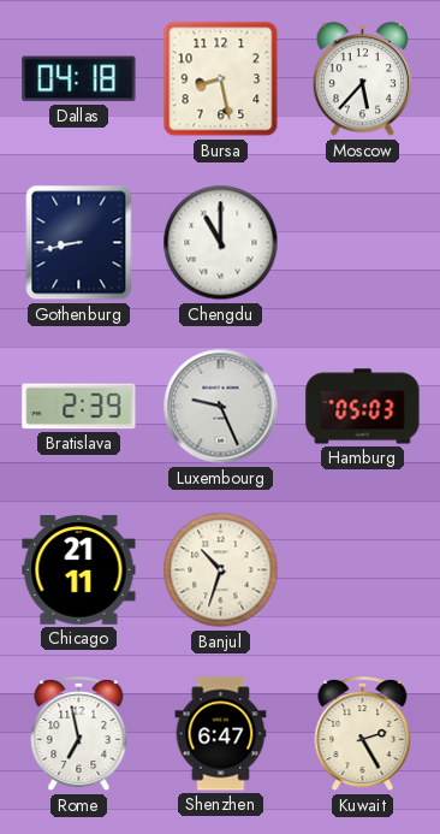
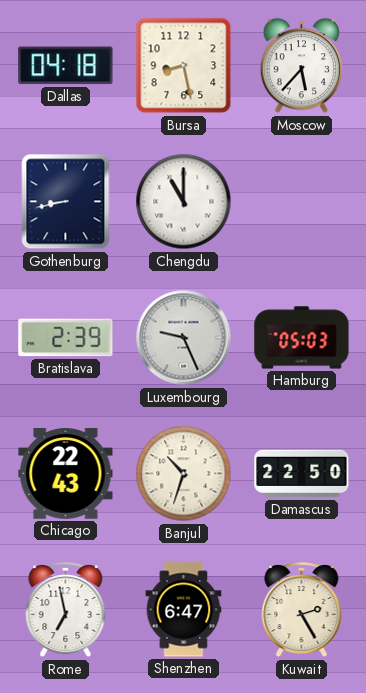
Chicago: 21:11 -> 22:43
Damascus: none -> 22:50
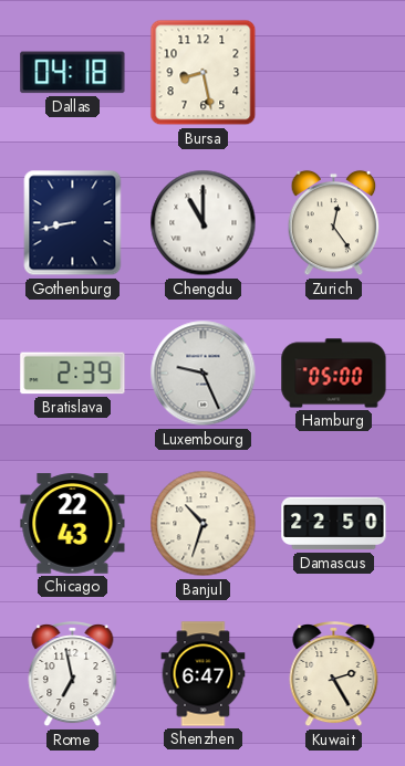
Moscow: 5:37 -> none
Zurich: none -> 12:24
Hamburg: 05:03 -> 05:00
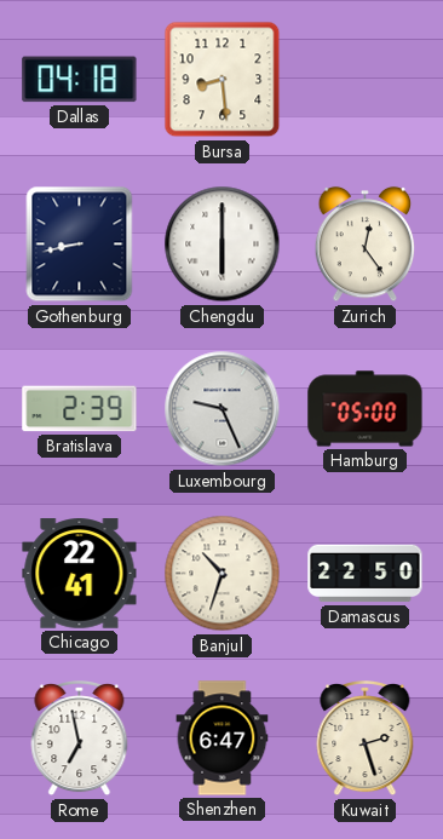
Bursa: 8:28 -> 8:29
Chengdu: 11:00 -> 6:00
Chicago: 22:43 -> 22:41
Kuwait: 2:25 -> 2:27
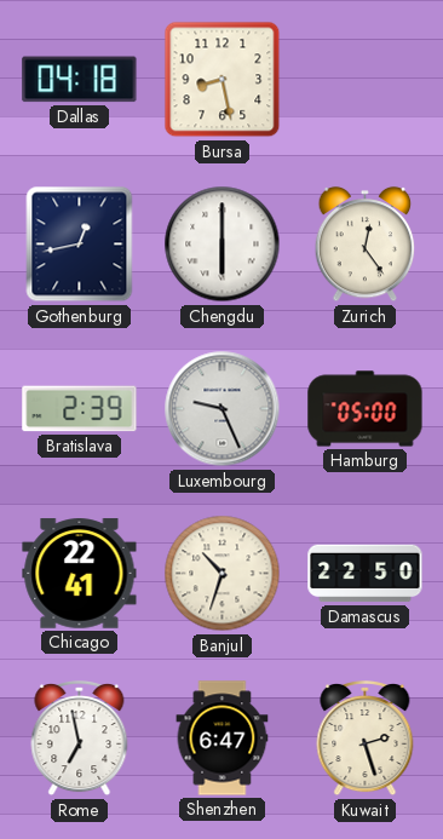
Bursa: 8:29 -> 8:28
Gothenburg: 8:43 -> 12:43
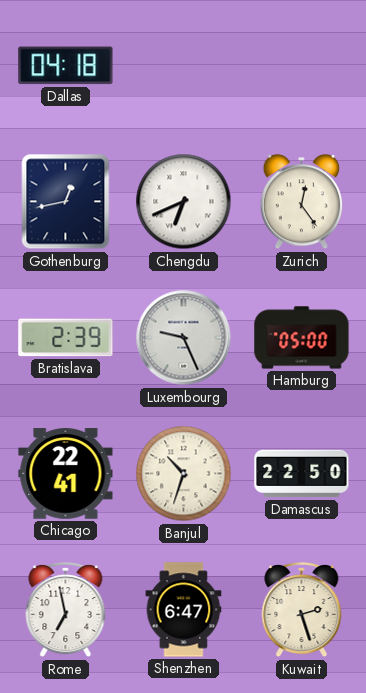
Bursa: 8:28 -> none
Chengdu: 6:00 -> 6:41
